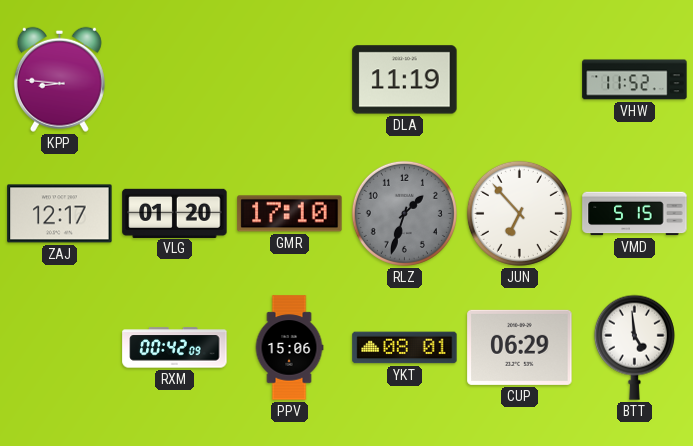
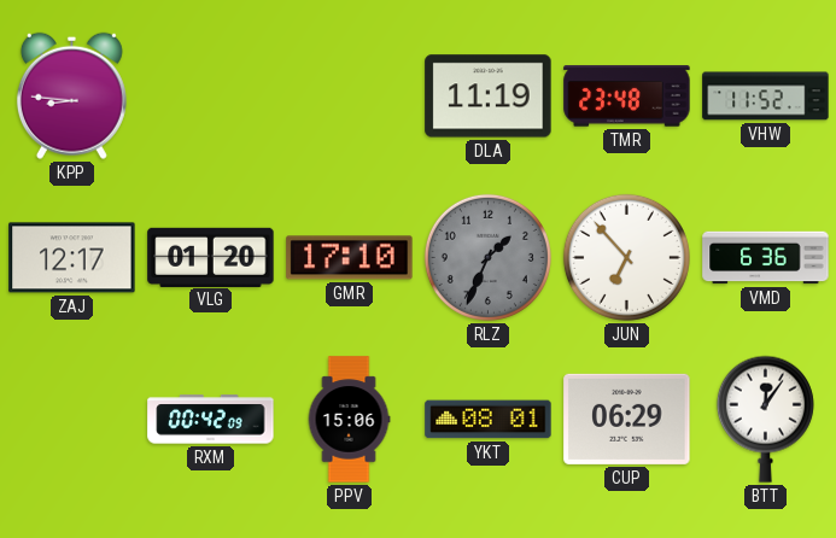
TMR: none -> 23:48
RLZ: 1:33 -> 1:34
VMD: 5:15 -> 6:36
BTT: 4:59 -> 12:06
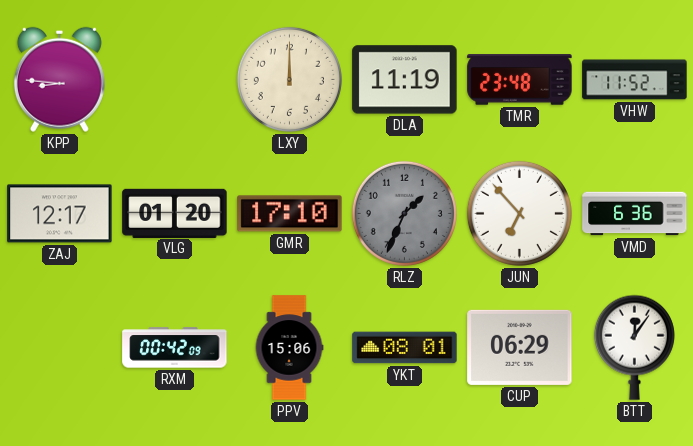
LXY: none -> 12:00
